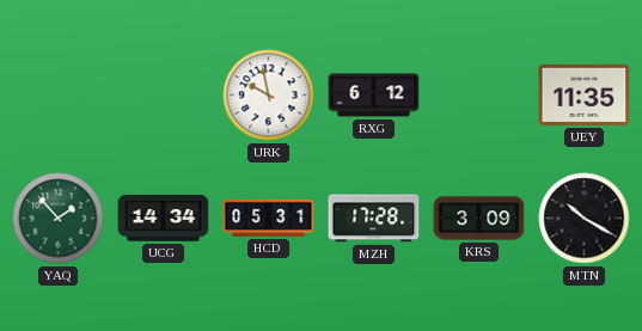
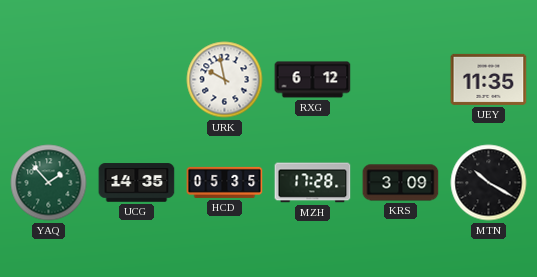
UCG: 14:34 -> 14:35
HCD: 05:31 -> 05:35
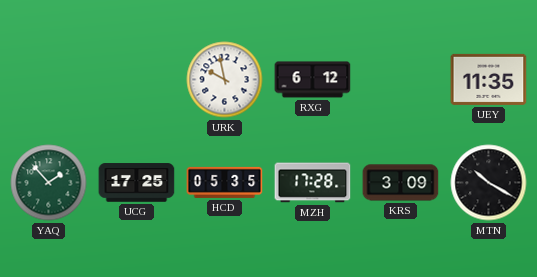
UCG: 14:35 -> 17:25
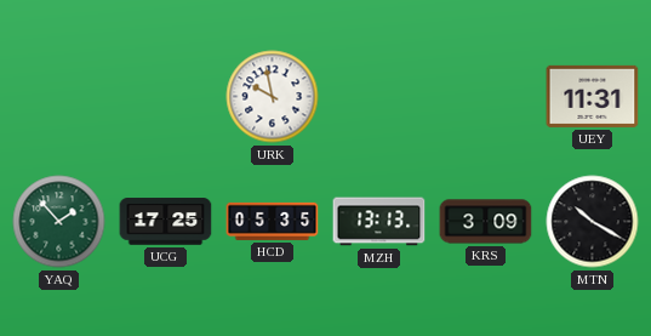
RXG: 6:12 -> none
UEY: 11:35 -> 11:31
MZH: 17:28 -> 13:13
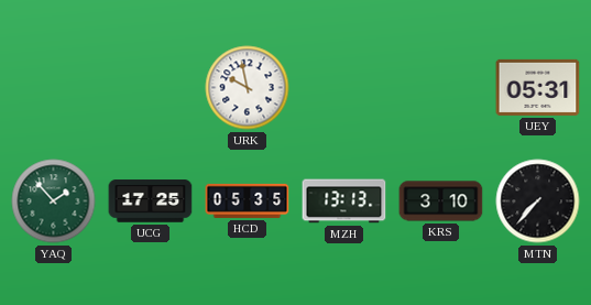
UEY: 11:31 -> 05:31
KRS: 3:09 -> 3:10
MTN: 10:20 -> 7:37
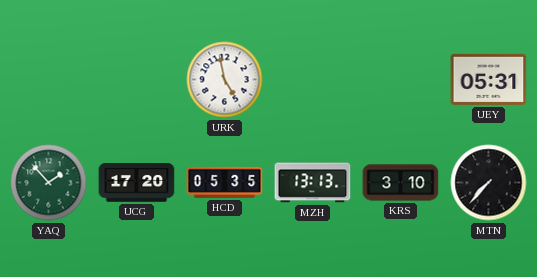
URK: 9:58 -> 4:58
UCG: 17:25 -> 17:20
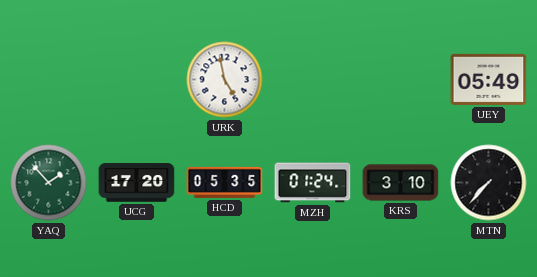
UEY: 05:31 -> 05:49
MZH: 13:13 -> 01:24
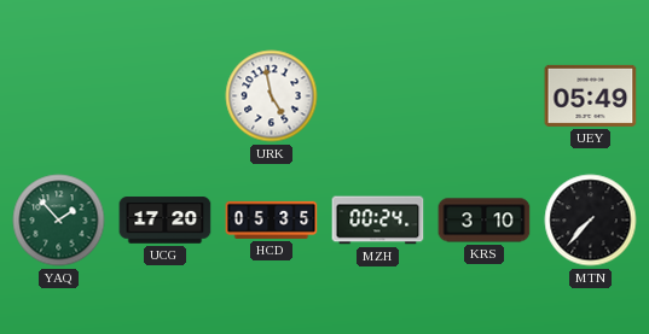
MZH: 01:24 -> 00:24
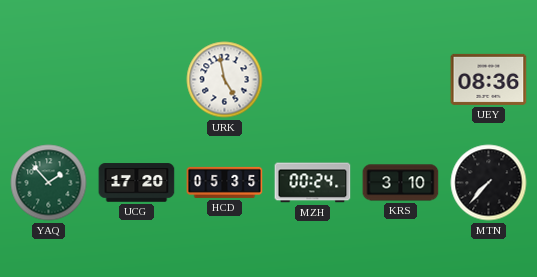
UEY: 05:49 -> 08:36
